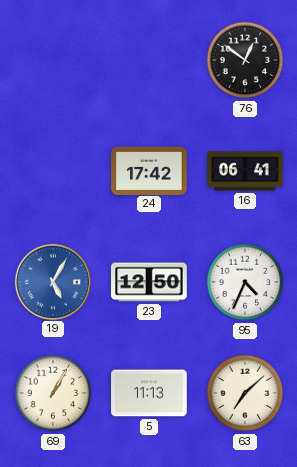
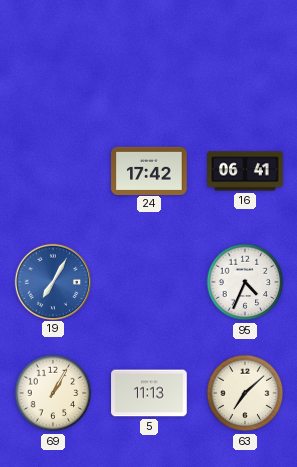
76: 12:51 -> none
19: 5:05 -> 7:05
23: 12:50 -> none
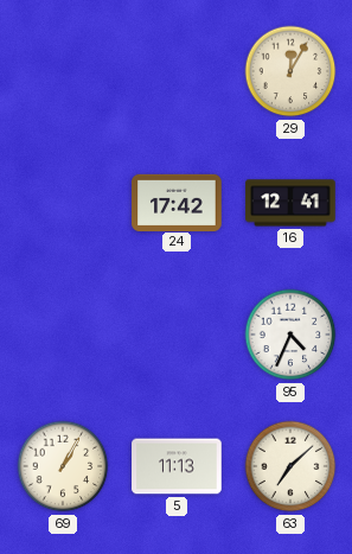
29: none -> 12:05
16: 06:41 -> 12:41
19: 7:05 -> none
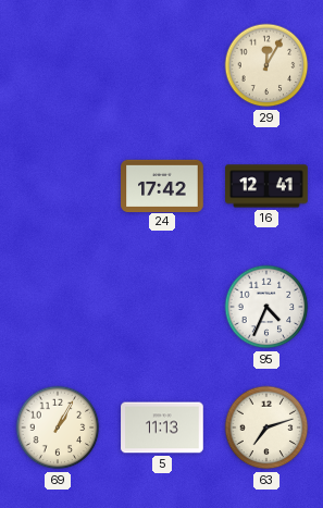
63: 7:08 -> 7:12
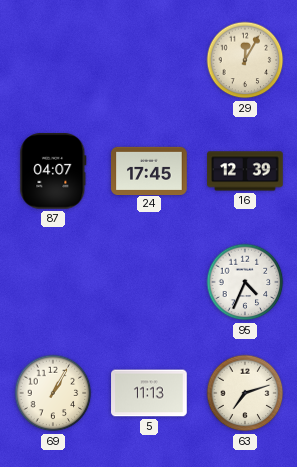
87: none -> 04:07
24: 17:42 -> 17:45
16: 12:41 -> 12:39
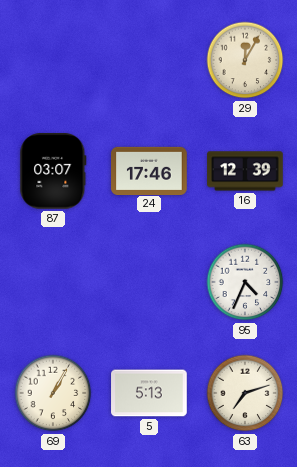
87: 04:07 -> 03:07
24: 17:45 -> 17:46
5: 11:13 -> 5:13
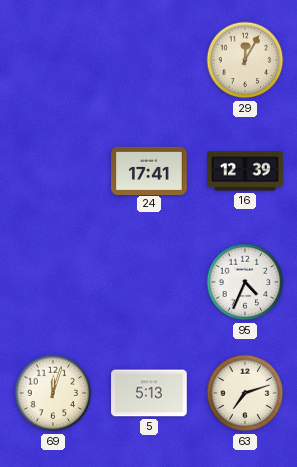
87: 03:07 -> none
24: 17:46 -> 17:41
69: 1:05 -> 12:03
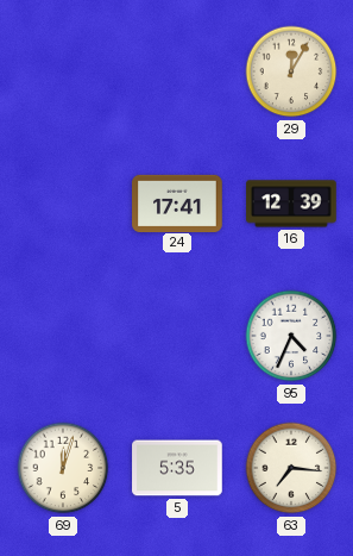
5: 5:13 -> 5:35
63: 7:12 -> 7:16
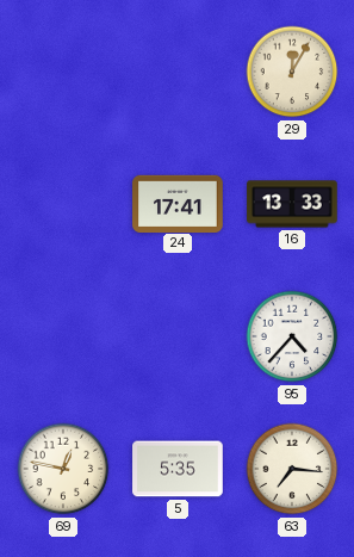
16: 12:39 -> 13:33
95: 4:34 -> 4:37
69: 12:03 -> 12:47
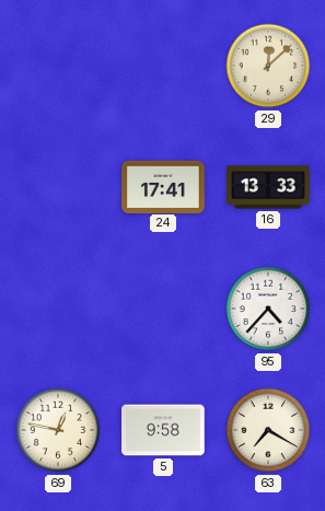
29: 12:05 -> 12:08
5: 5:35 -> 9:58
63: 7:16 -> 7:20
